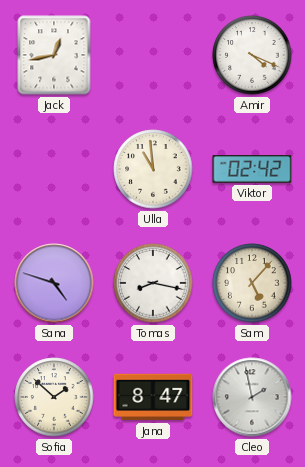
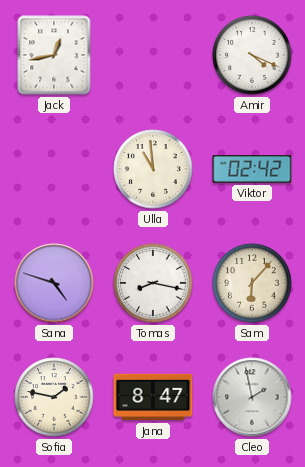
Sam: 5:07 -> 6:07
Sofia: 1:52 -> 1:47
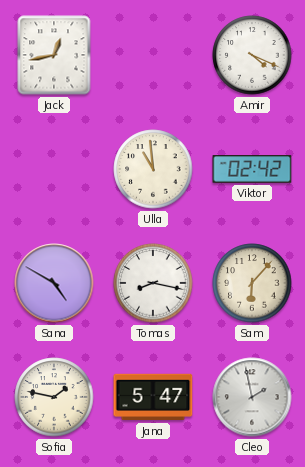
Sana: 4:48 -> 4:50
Jana: 8:47 -> 5:47
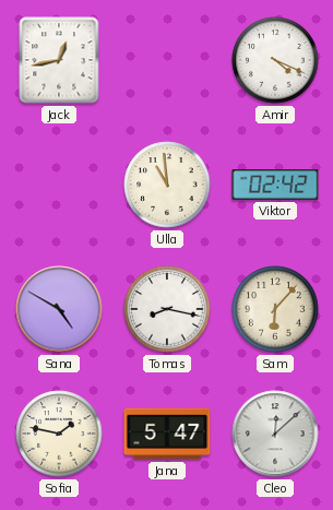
Cleo: 1:58 -> 12:08
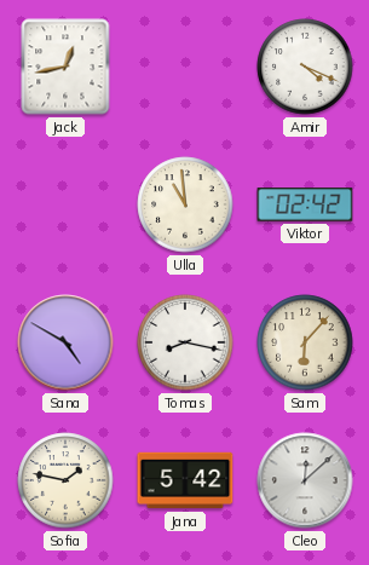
Jana: 5:47 -> 5:42
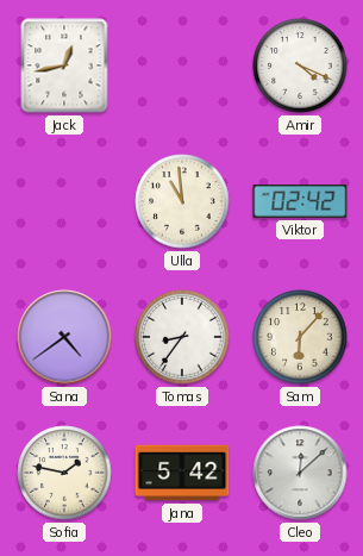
Sana: 4:50 -> 4:39
Tomas: 8:17 -> 8:36
